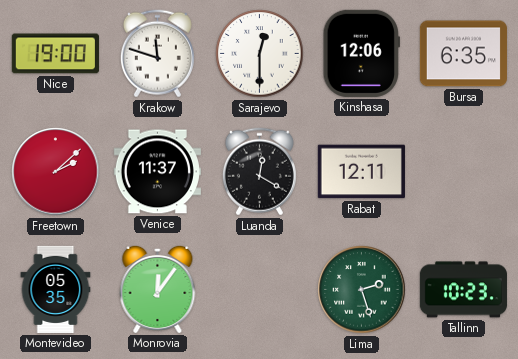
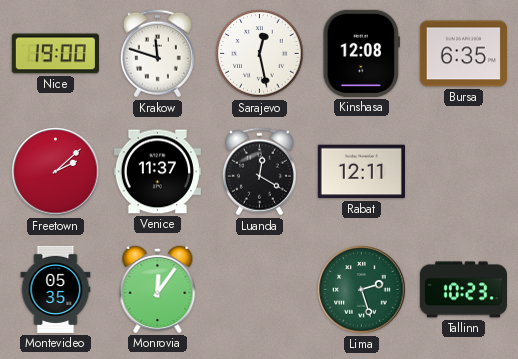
Sarajevo: 12:30 -> 12:28
Kinshasa: 12:06 -> 12:08
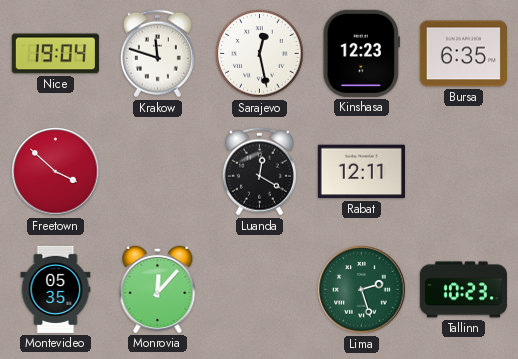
Nice: 19:00 -> 19:04
Kinshasa: 12:08 -> 12:23
Freetown: 2:08 -> 3:52
Venice: 11:37 -> none
Monrovia: 12:06 -> 12:07
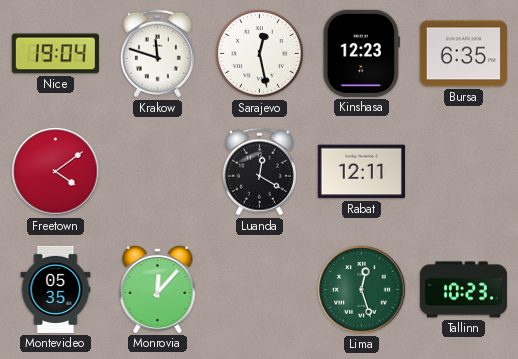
Freetown: 3:52 -> 4:09
Lima: 2:27 -> 12:27
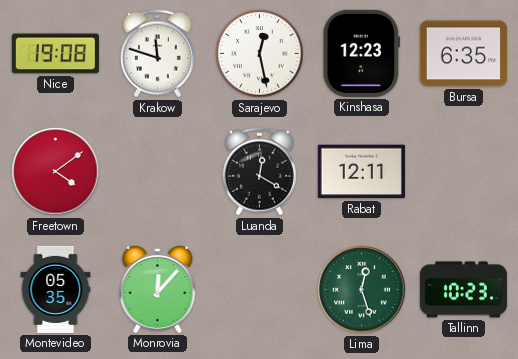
Nice: 19:04 -> 19:08
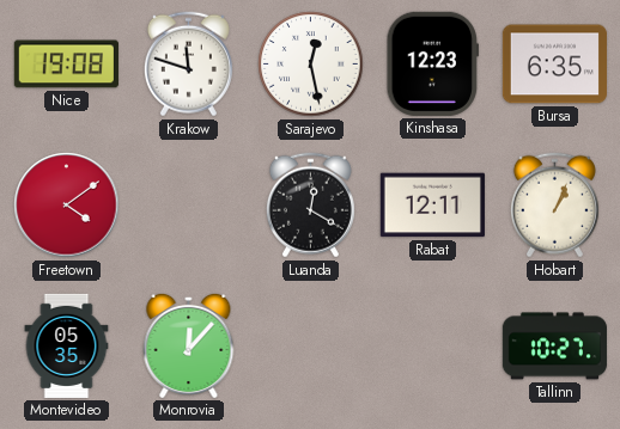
Hobart: none -> 1:04
Lima: 12:27 -> none
Tallinn: 10:23 -> 10:27
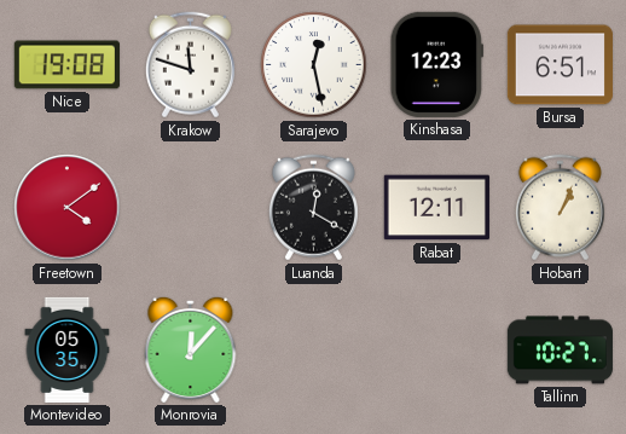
Bursa: 6:35 -> 6:51
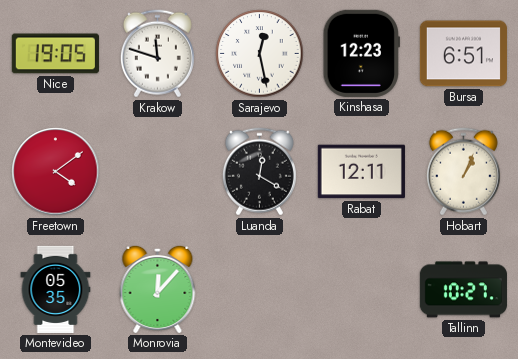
Nice: 19:08 -> 19:05
